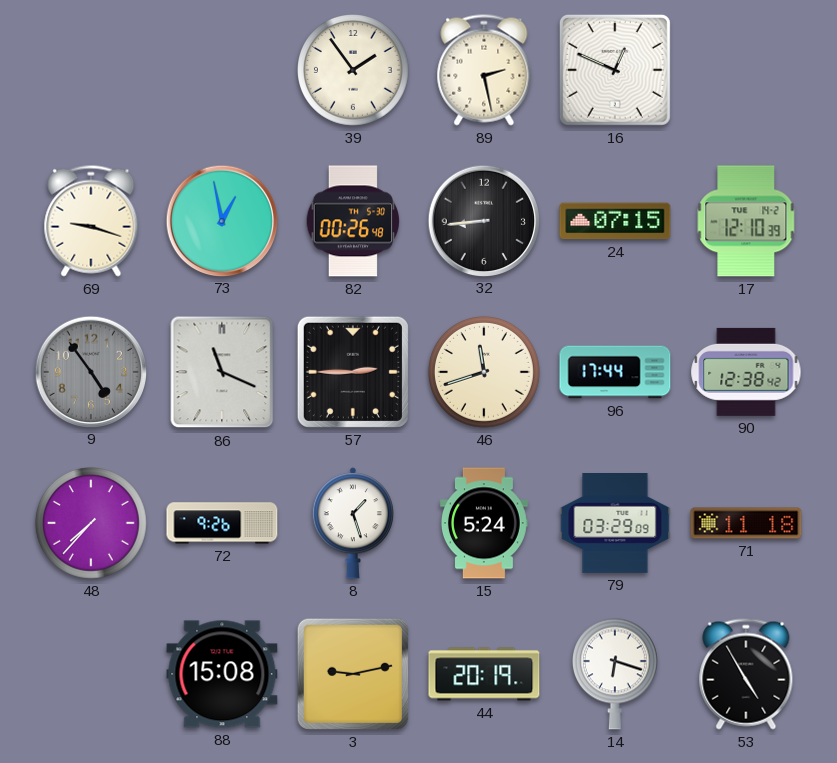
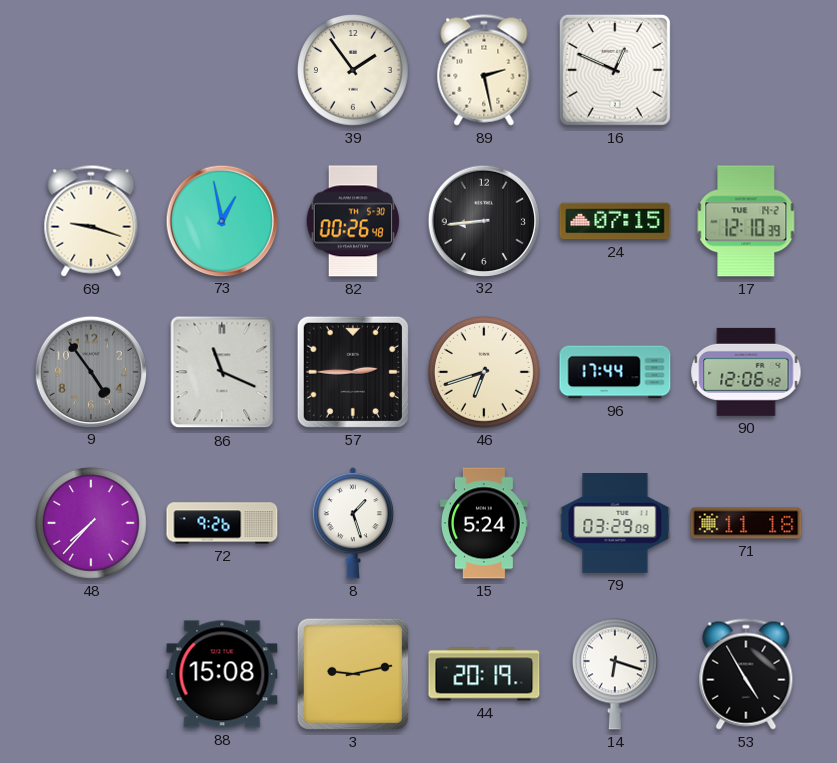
46: 11:42 -> 6:42
90: 12:38 -> 12:06
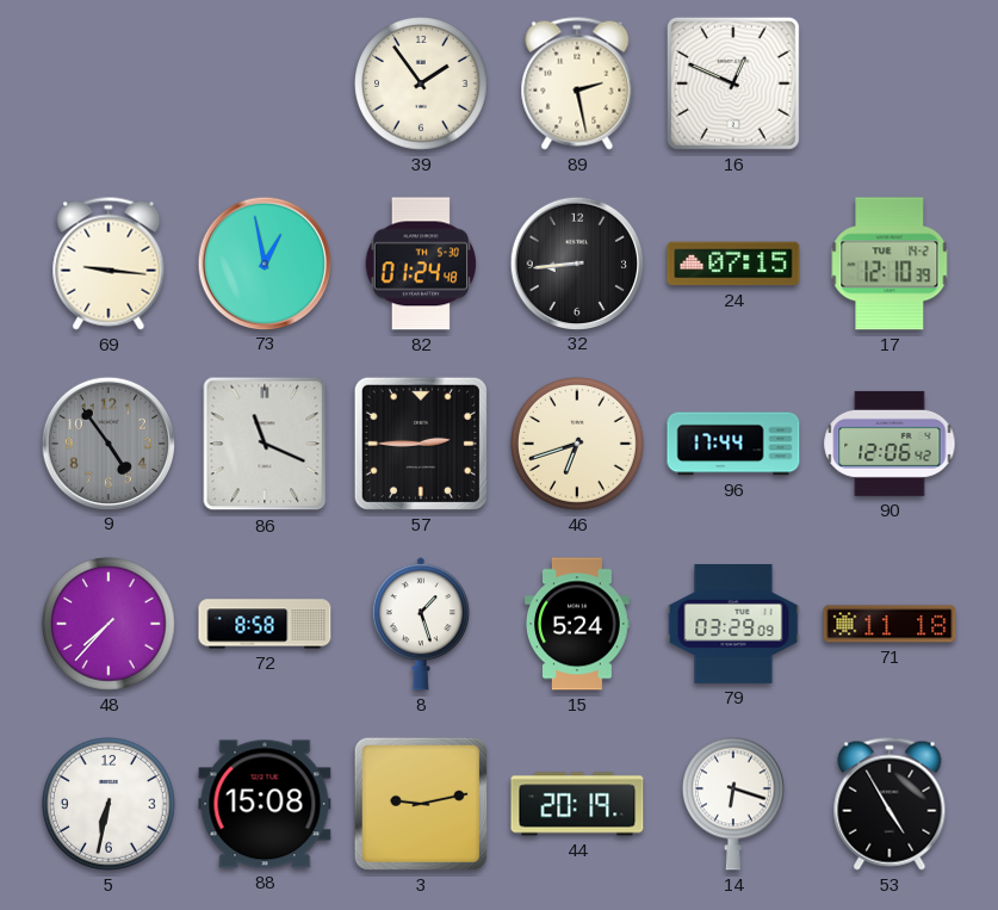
69: 9:18 -> 9:16
82: 00:26 -> 01:24
72: 9:26 -> 8:58
5: none -> 6:32
